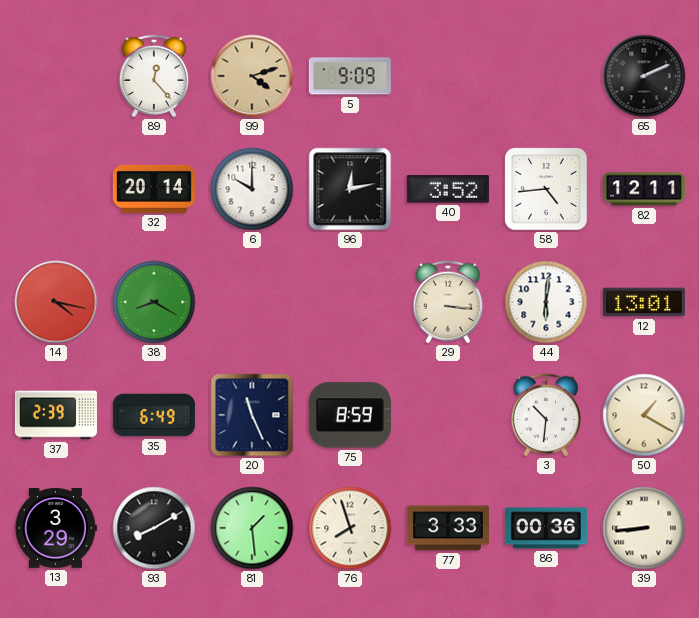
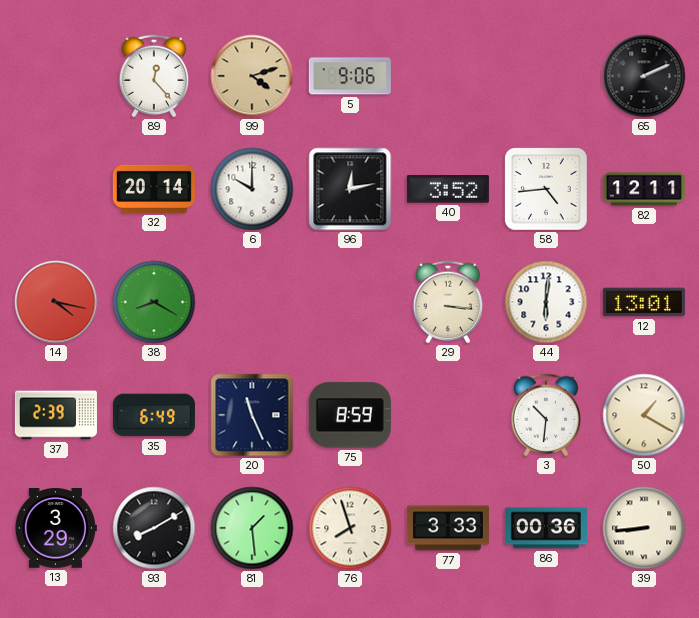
5: 9:09 -> 9:06
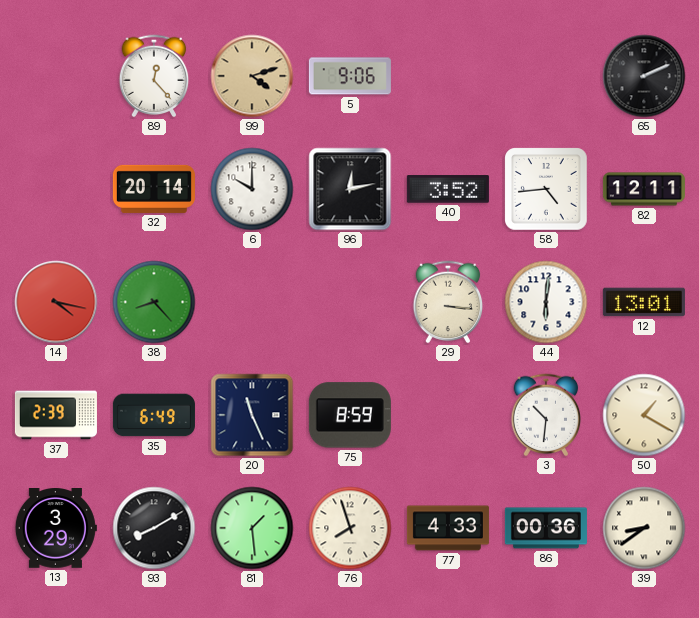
38: 8:20 -> 8:23
77: 3:33 -> 4:33
39: 8:44 -> 8:39
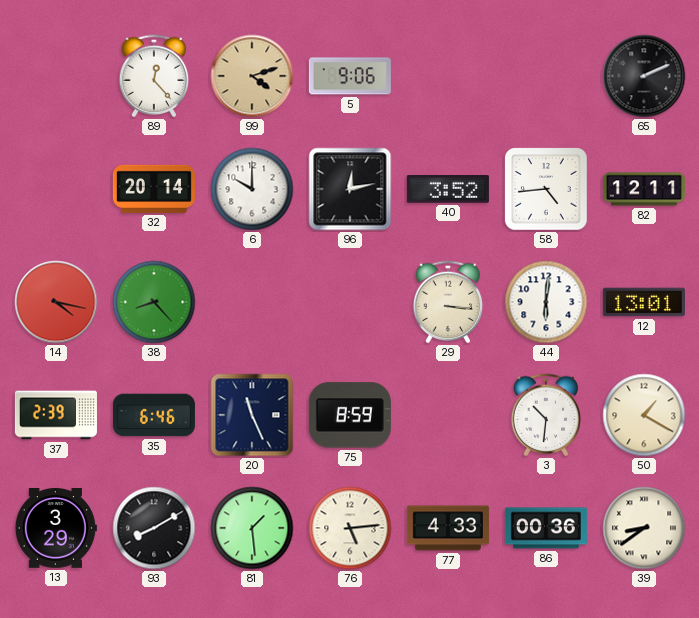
35: 6:49 -> 6:46
76: 7:57 -> 5:14
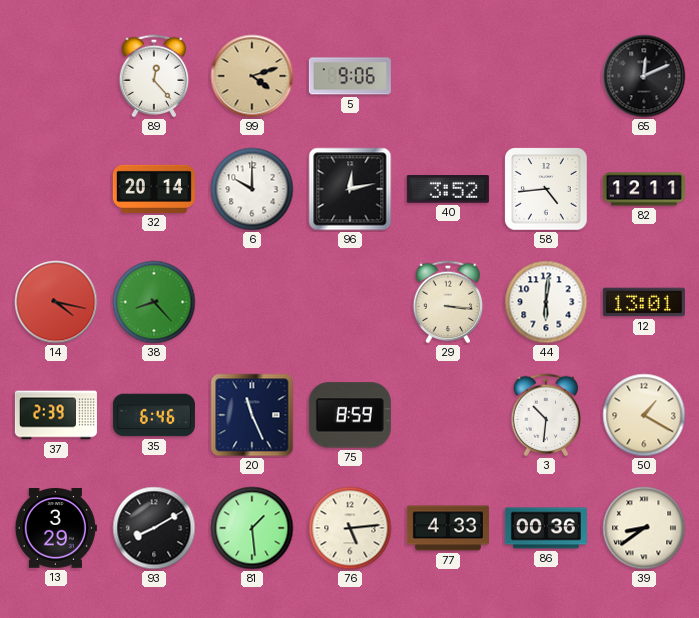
65: 2:11 -> 12:11
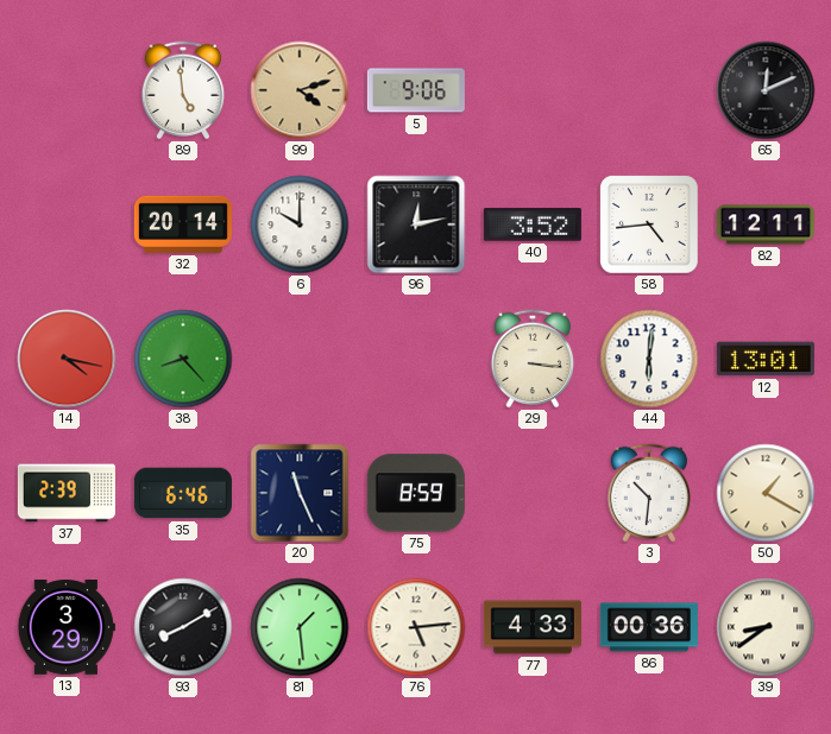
89: 12:23 -> 4:59
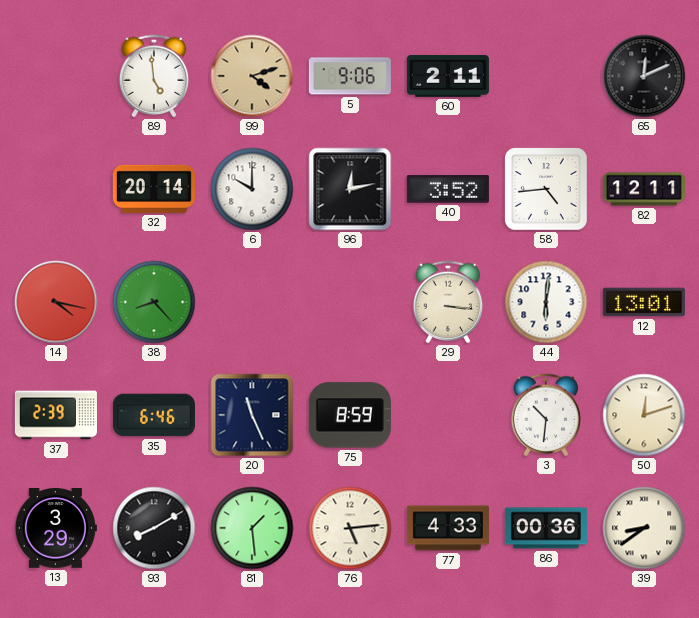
60: none -> 2:11
50: 1:20 -> 12:12
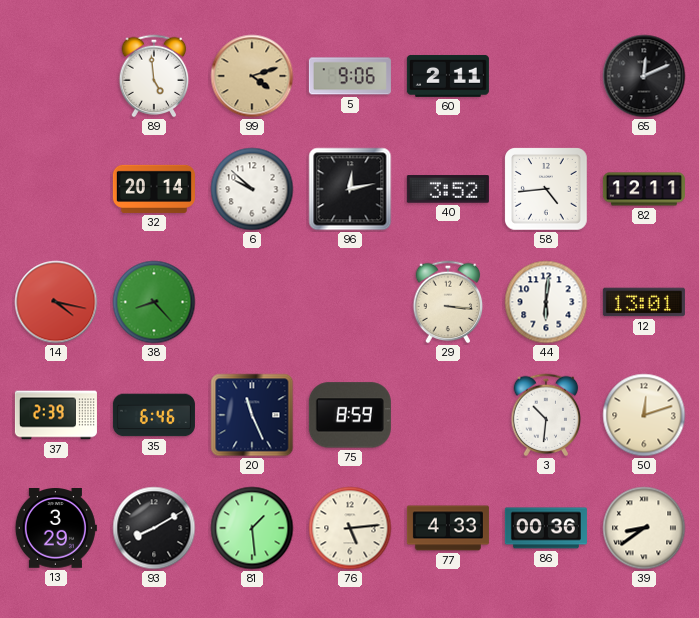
6: 10:00 -> 9:52
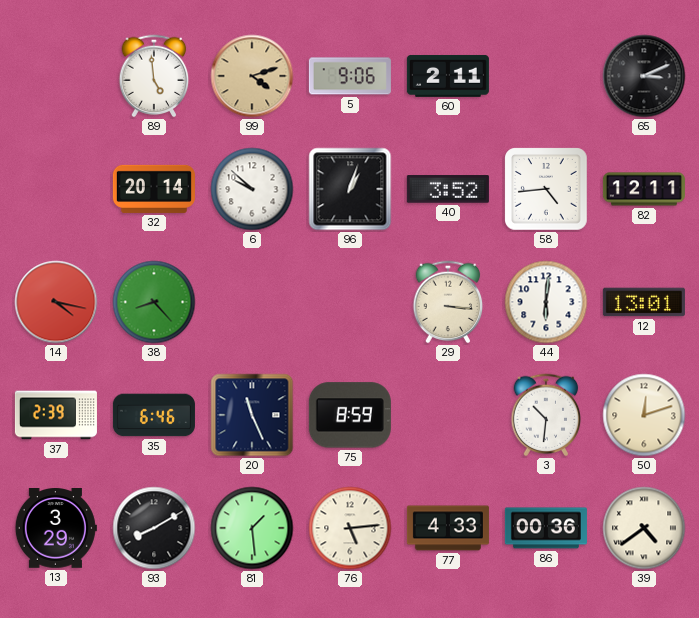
65: 12:11 -> 3:11
96: 12:13 -> 1:03
39: 8:39 -> 4:39
